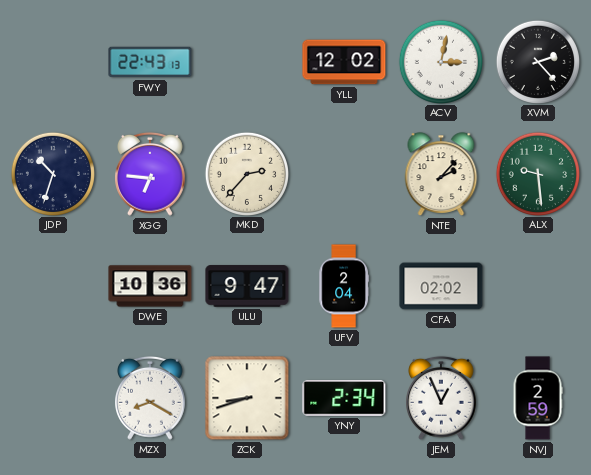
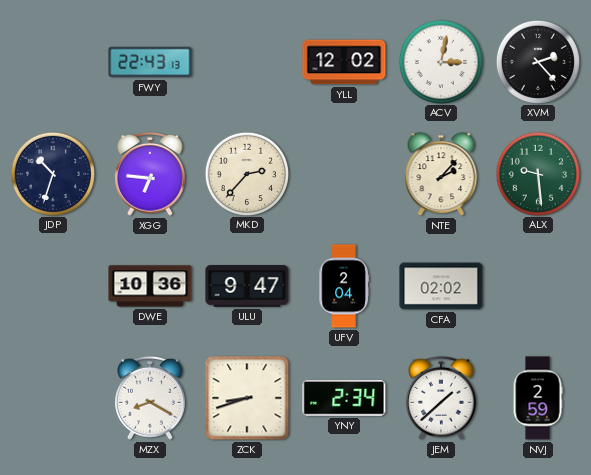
JEM: 12:56 -> 1:38
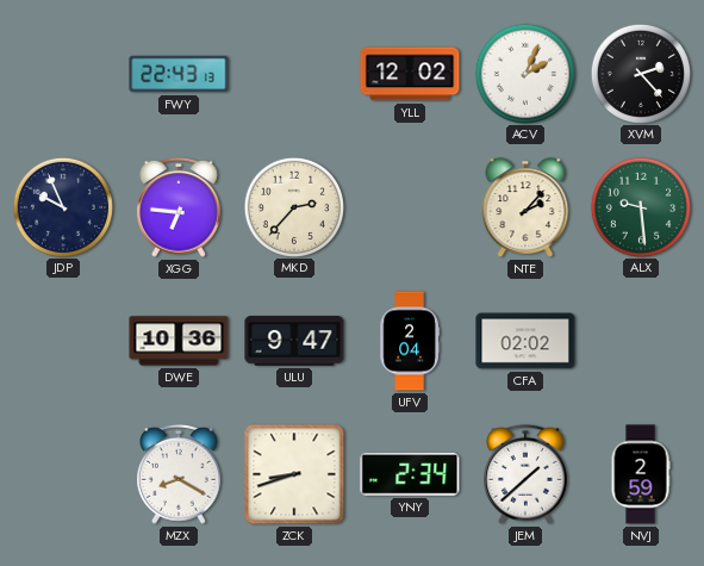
ACV: 3:02 -> 2:04
JDP: 10:33 -> 9:56
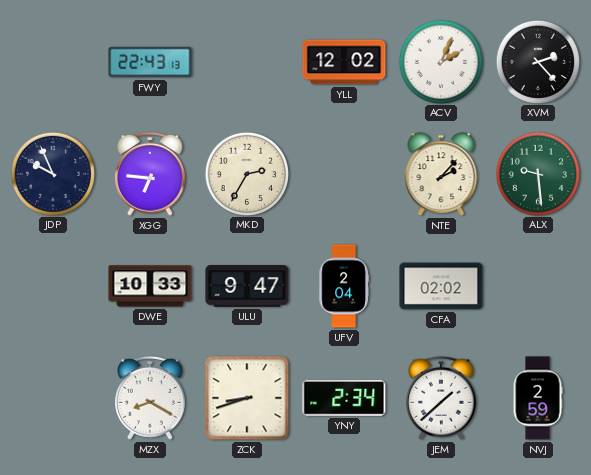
MKD: 2:37 -> 2:35
DWE: 10:36 -> 10:33
